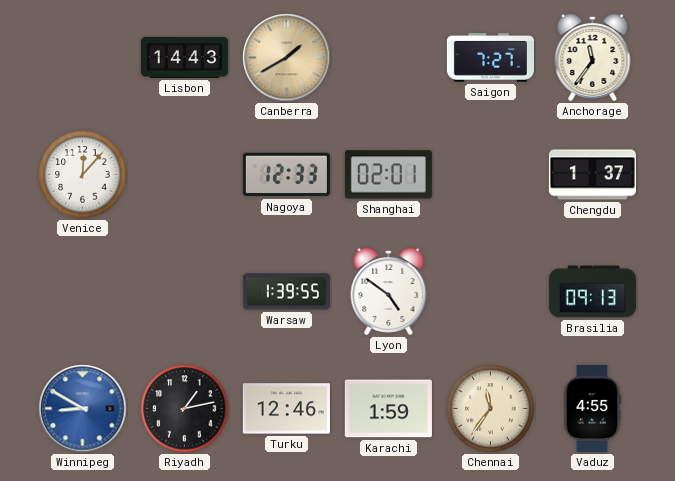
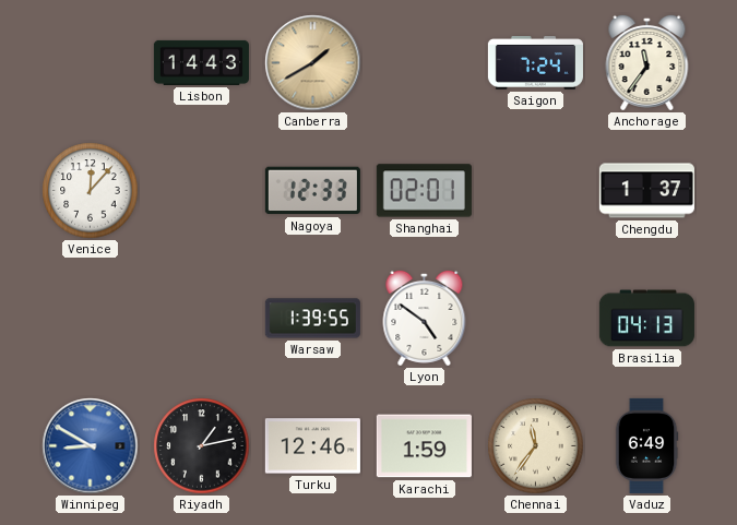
Saigon: 7:27 -> 7:24
Brasilia: 09:13 -> 04:13
Vaduz: 4:55 -> 6:49
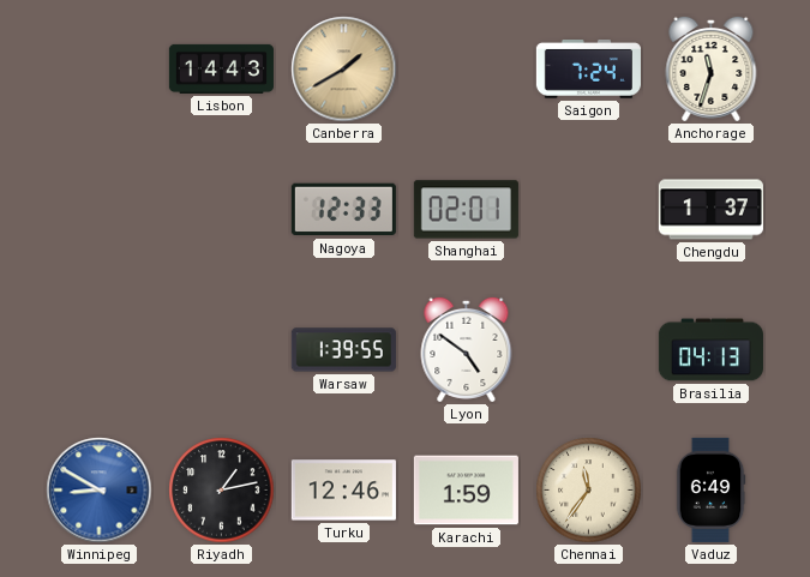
Anchorage: 11:36 -> 11:33
Venice: 12:07 -> none
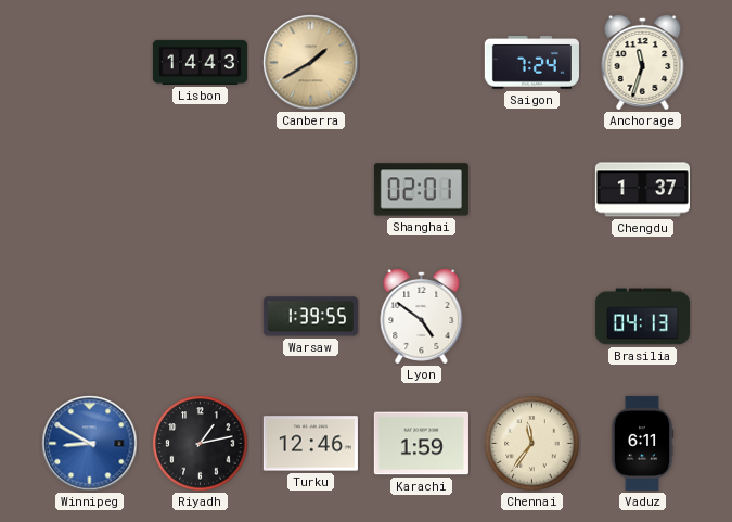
Nagoya: 12:33 -> none
Vaduz: 6:49 -> 6:11
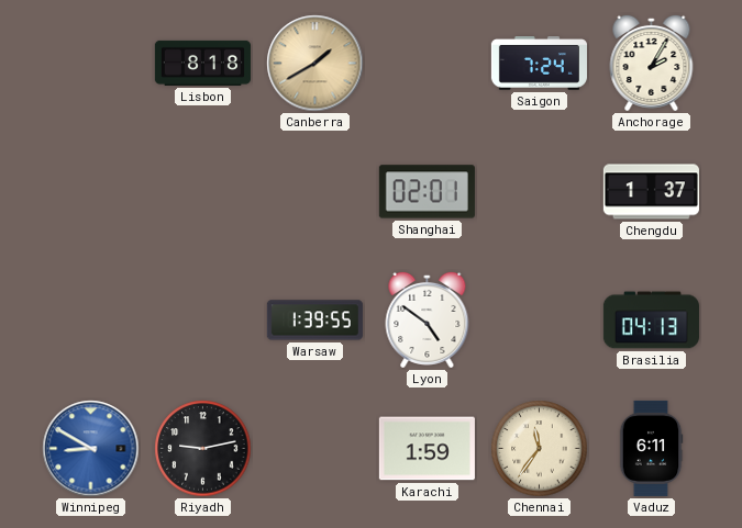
Lisbon: 14:43 -> 8:18
Anchorage: 11:33 -> 2:05
Riyadh: 1:13 -> 9:13
Turku: 12:46 -> none
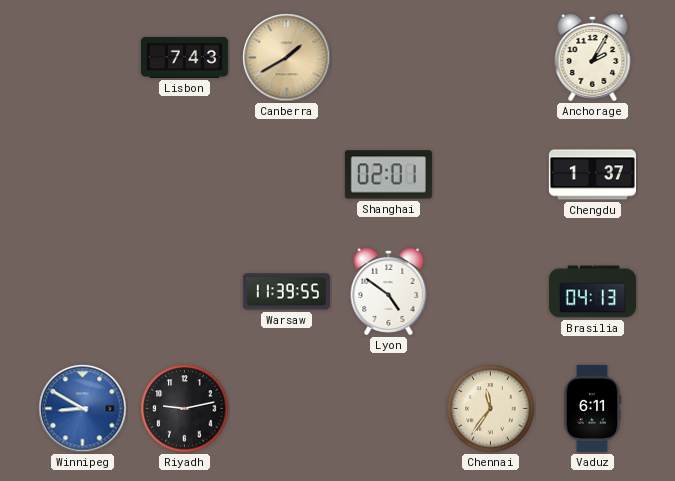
Lisbon: 8:18 -> 7:43
Saigon: 7:24 -> none
Warsaw: 1:39 -> 11:39
Karachi: 1:59 -> none
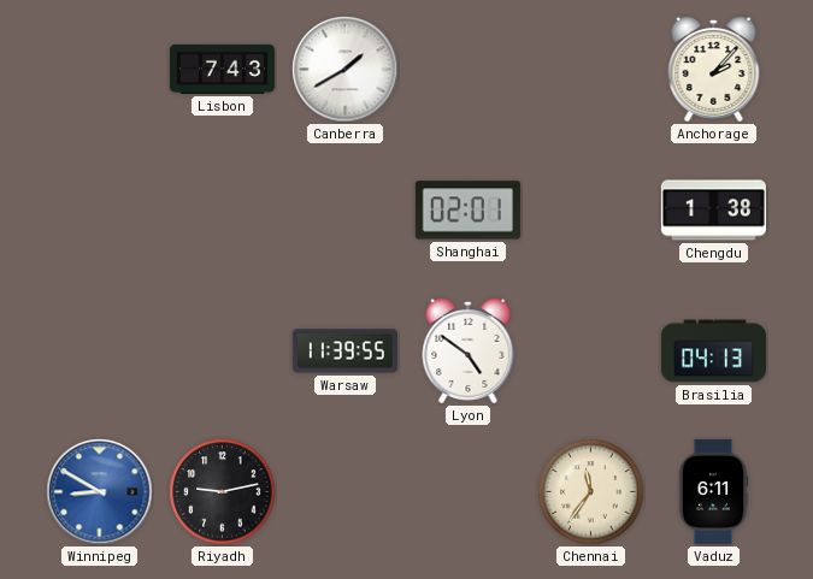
Canberra dial: champagne -> white
Anchorage: 2:05 -> 2:07
Chengdu: 1:37 -> 1:38
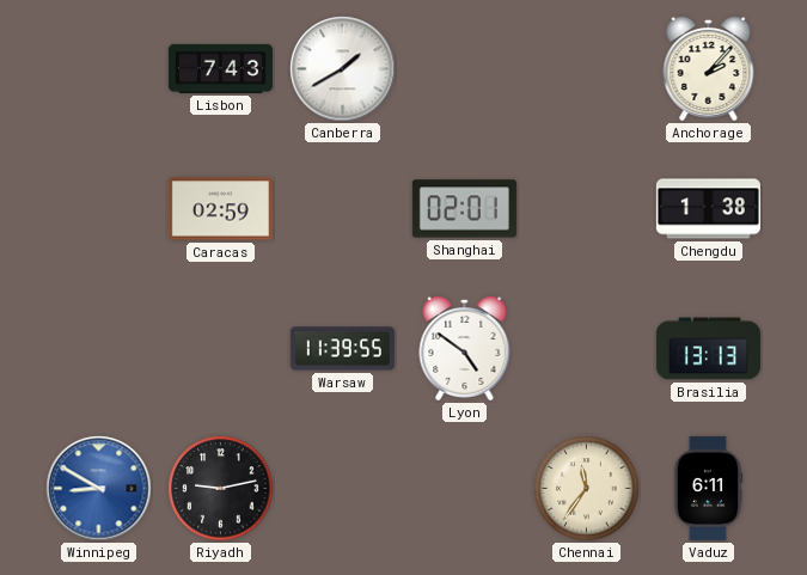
Caracas: none -> 02:59
Brasilia: 04:13 -> 13:13
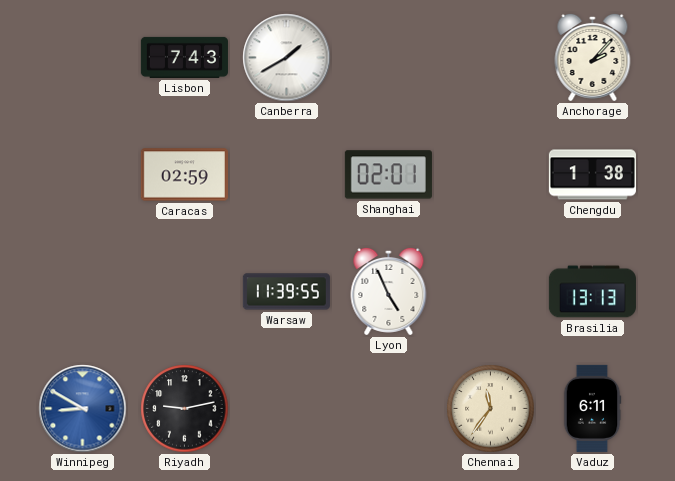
Lyon: 4:51 -> 4:56
